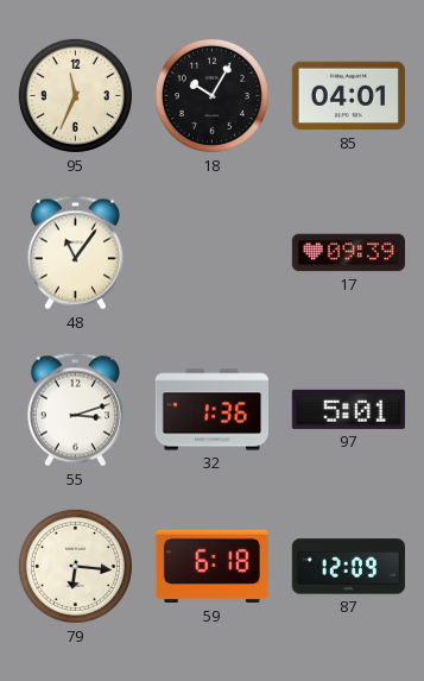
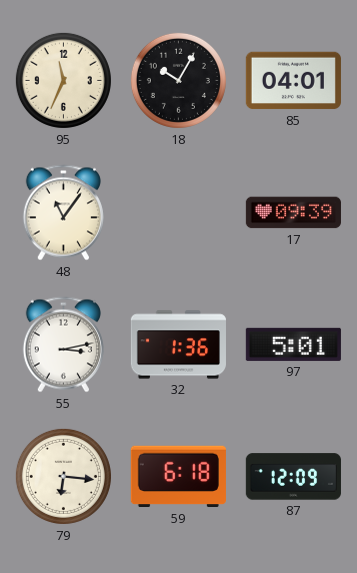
55: 3:12 -> 3:13
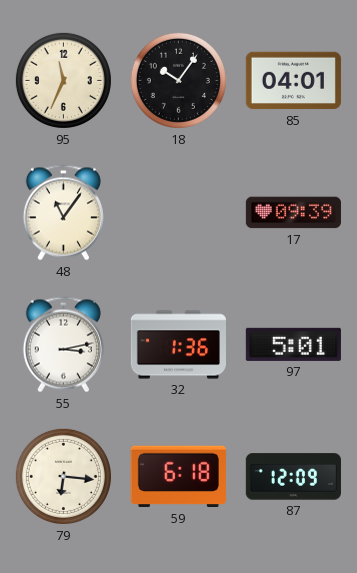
18: 10:05 -> 10:06
